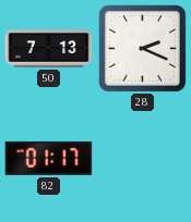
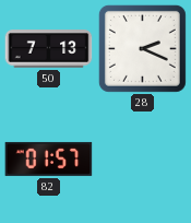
82: 01:17 -> 01:57
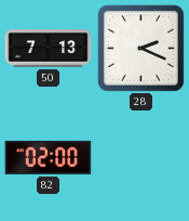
82: 01:57 -> 02:00
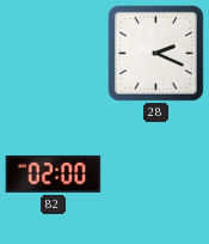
50: 7:13 -> none
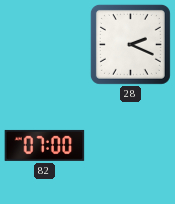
82: 02:00 -> 07:00
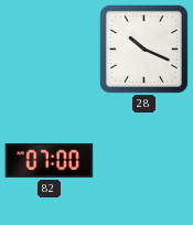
28: 2:19 -> 10:19
